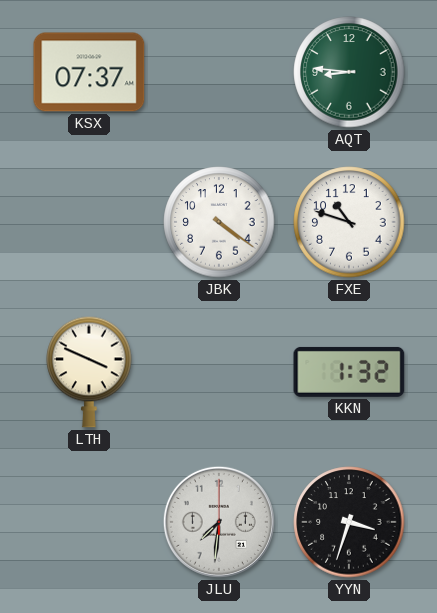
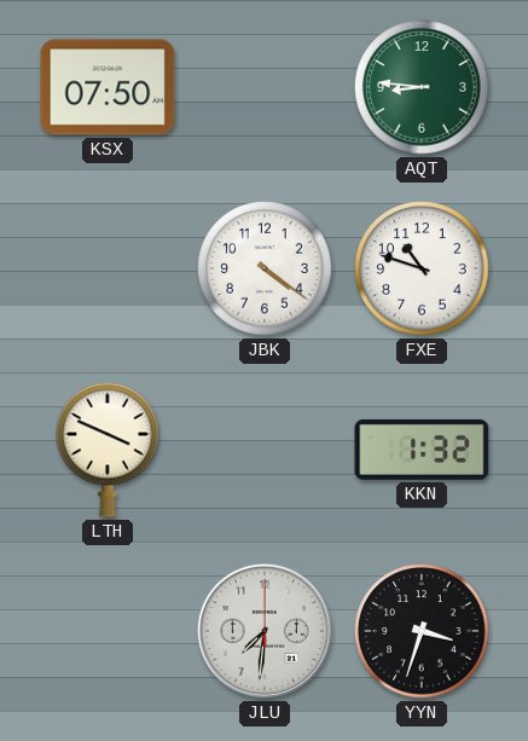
KSX: 07:37 -> 07:50
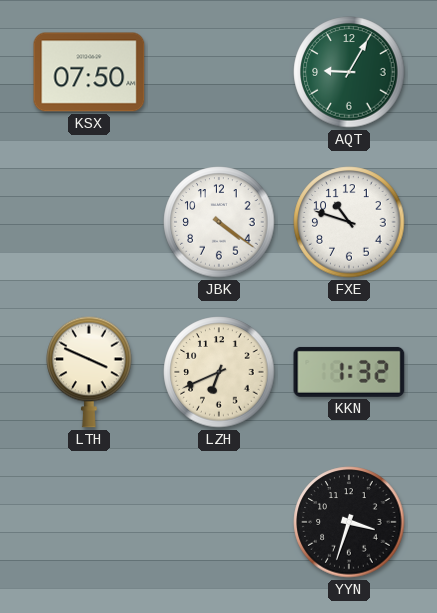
AQT: 8:46 -> 9:05
LZH: none -> 6:41
JLU: 7:31 -> none
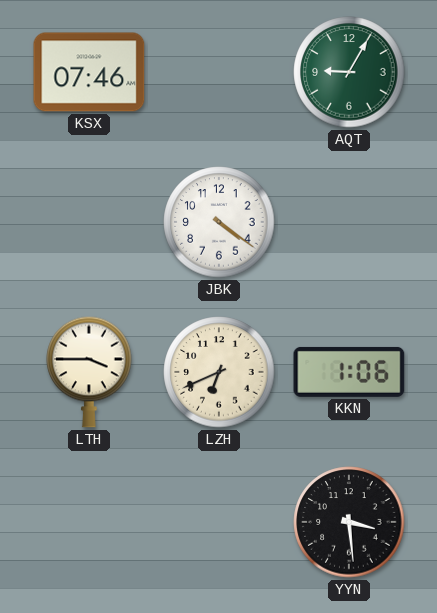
KSX: 07:50 -> 07:46
FXE: 10:48 -> none
LTH: 3:49 -> 3:45
KKN: 1:32 -> 1:06
YYN: 3:33 -> 3:29
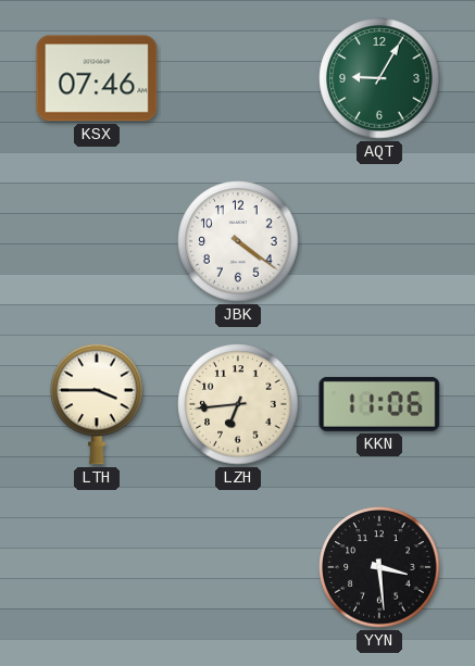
LZH: 6:41 -> 6:44
KKN: 1:06 -> 11:06
